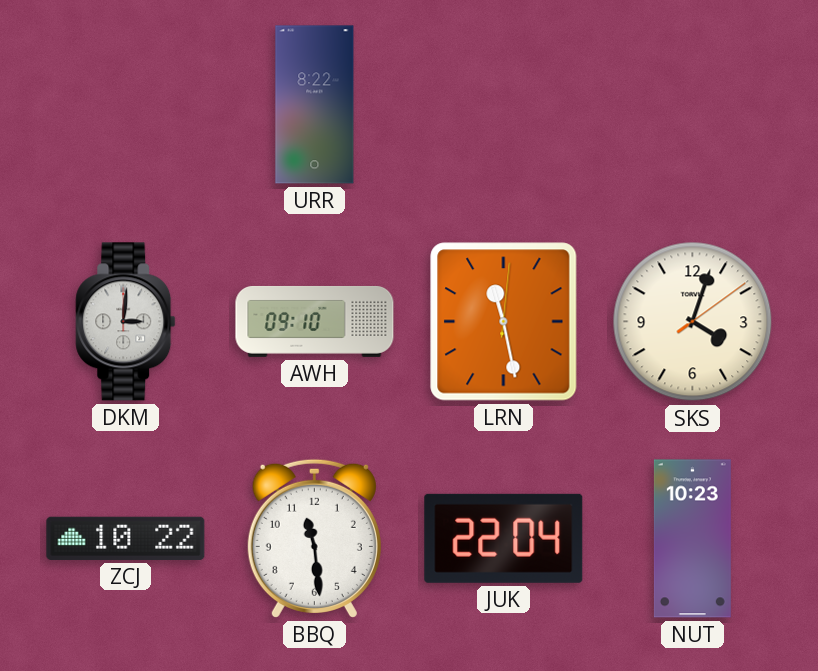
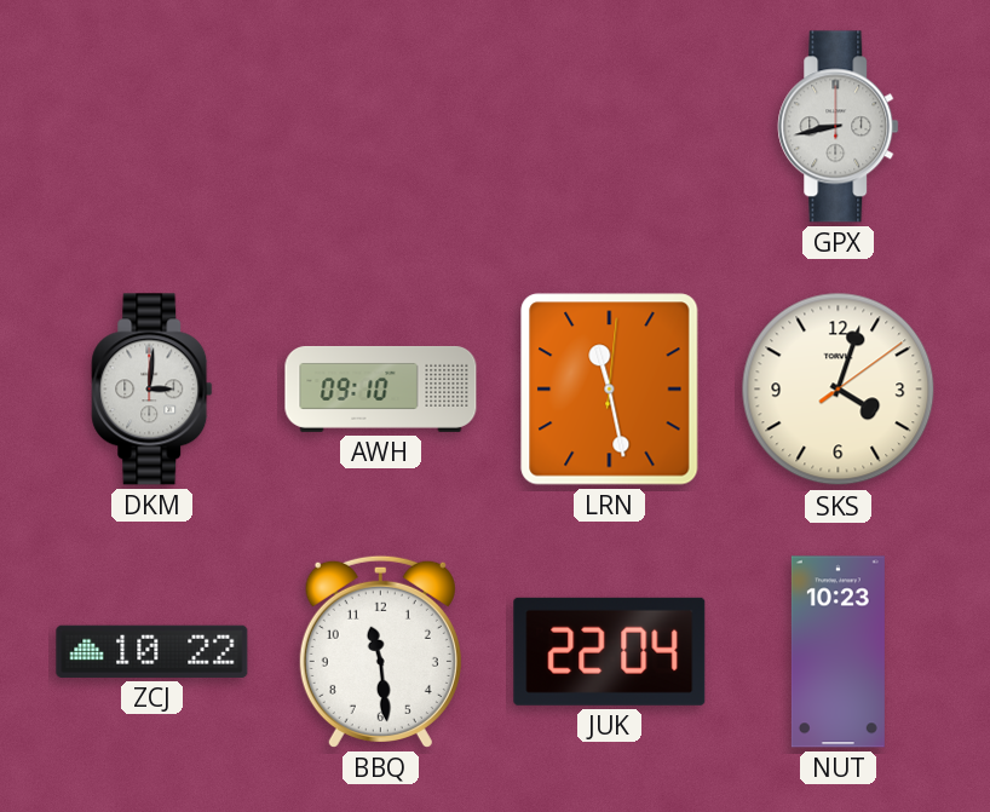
URR: 8:22 -> none
GPX: none -> 8:43
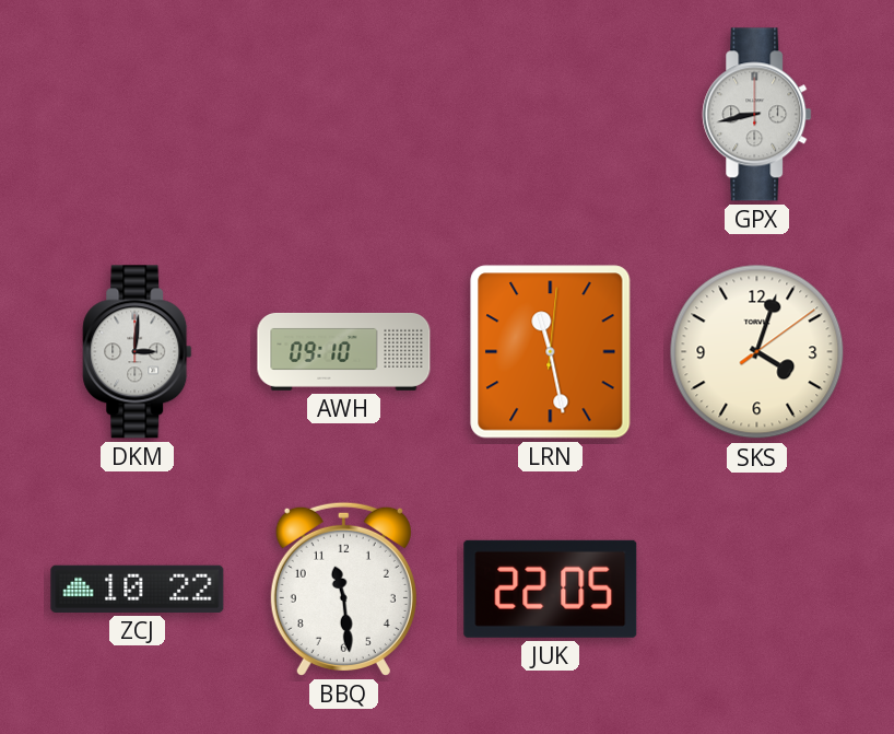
JUK: 22:04 -> 22:05
NUT: 10:23 -> none
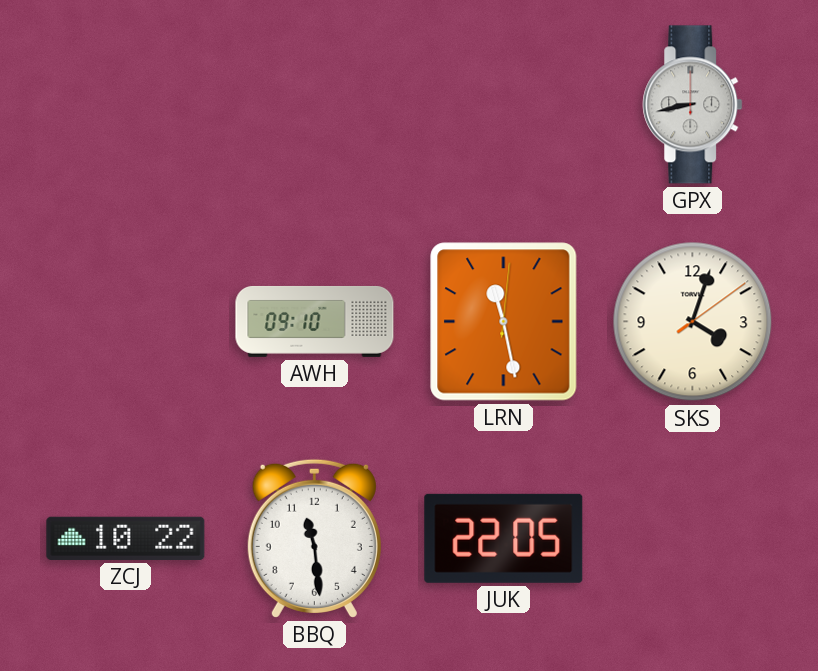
DKM: 3:01 -> none
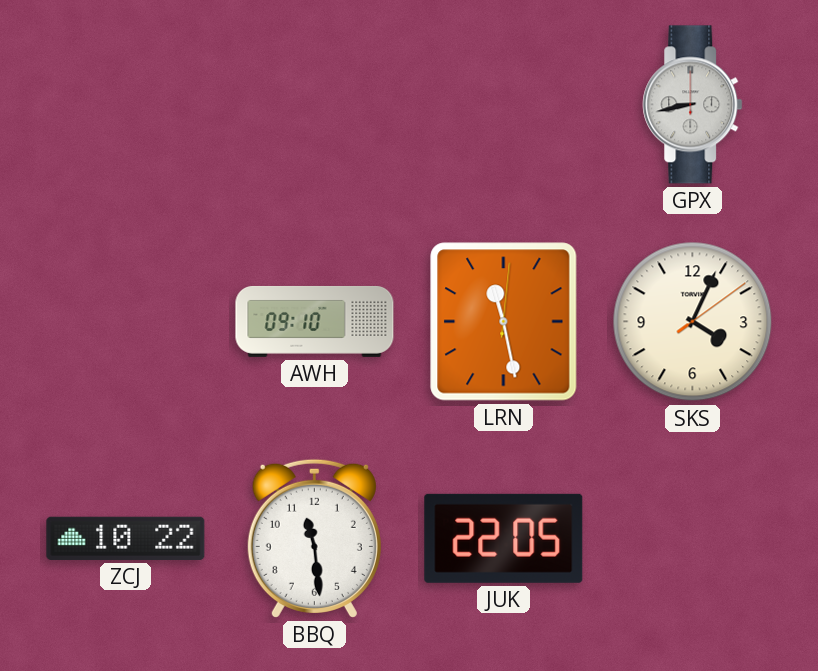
SKS: 4:03 -> 4:04
